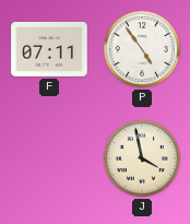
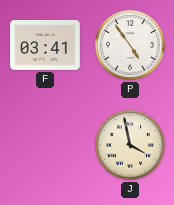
F: 07:11 -> 03:41
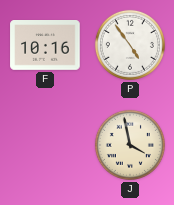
F: 03:41 -> 10:16
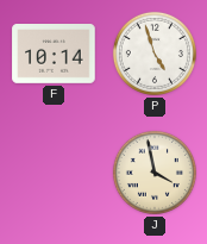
F: 10:16 -> 10:14
P: 4:54 -> 4:57
